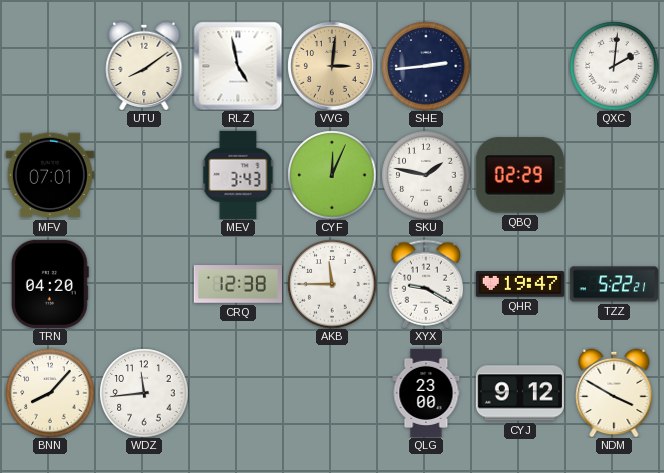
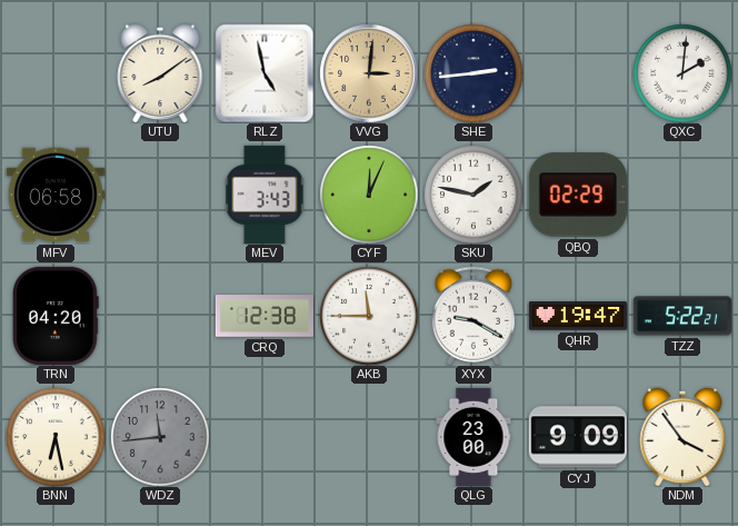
MFV: 07:01 -> 06:58
BNN: 8:07 -> 6:28
WDZ dial: white -> grey
CYJ: 9:12 -> 9:09
NDM: 3:50 -> 3:54
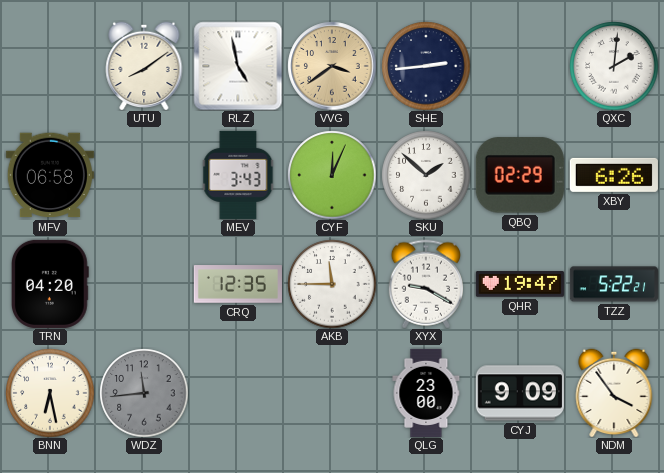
VVG: 3:01 -> 3:39
SKU: 1:47 -> 1:52
XBY: none -> 6:26
CRQ: 12:38 -> 12:35
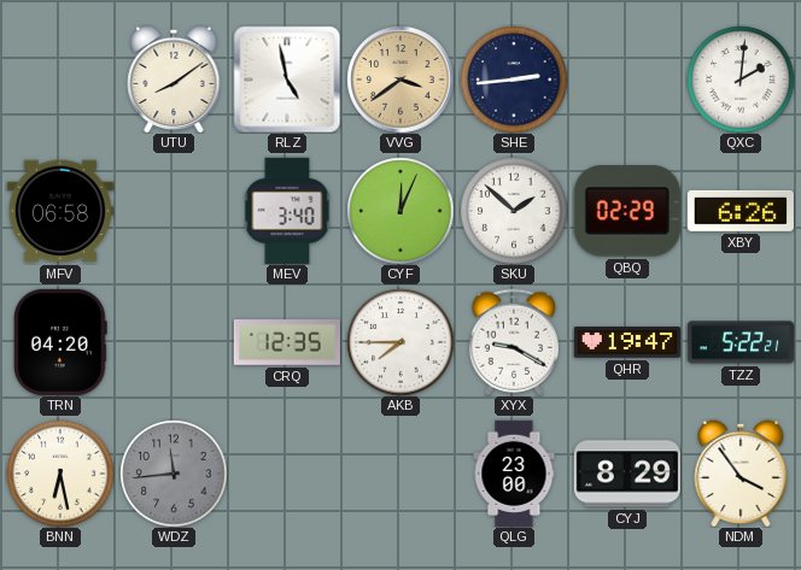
MEV: 3:43 -> 3:40
AKB: 11:45 -> 7:45
CYJ: 9:09 -> 8:29
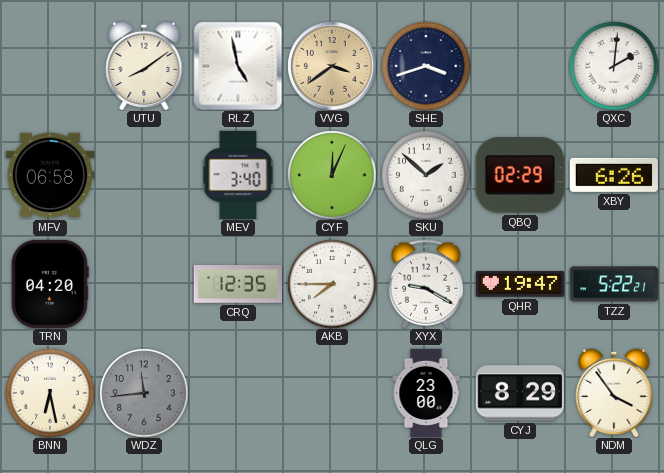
SHE: 2:44 -> 3:42
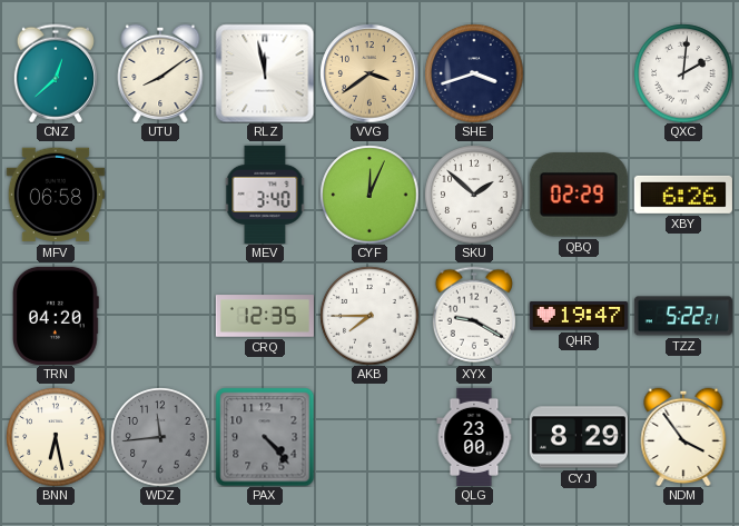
CNZ: none -> 12:38
RLZ: 4:58 -> 11:58
PAX: none -> 4:23
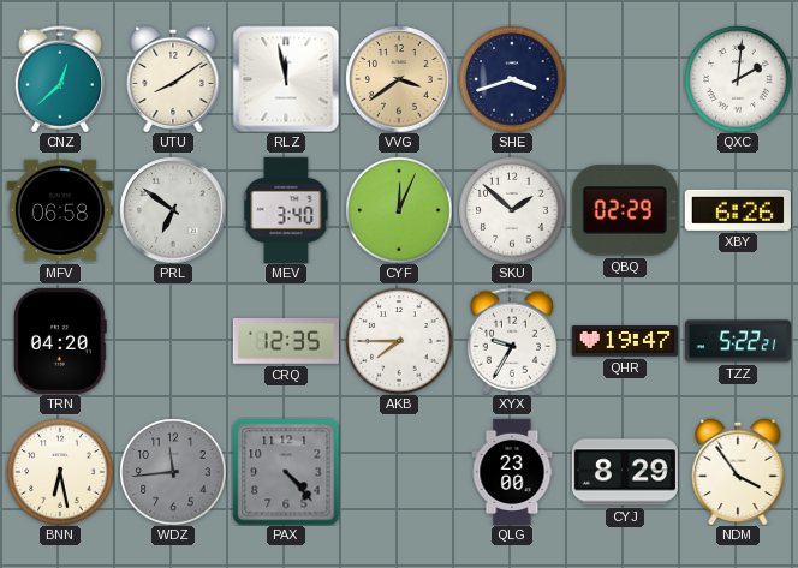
PRL: none -> 6:51
XYX: 9:20 -> 9:35
